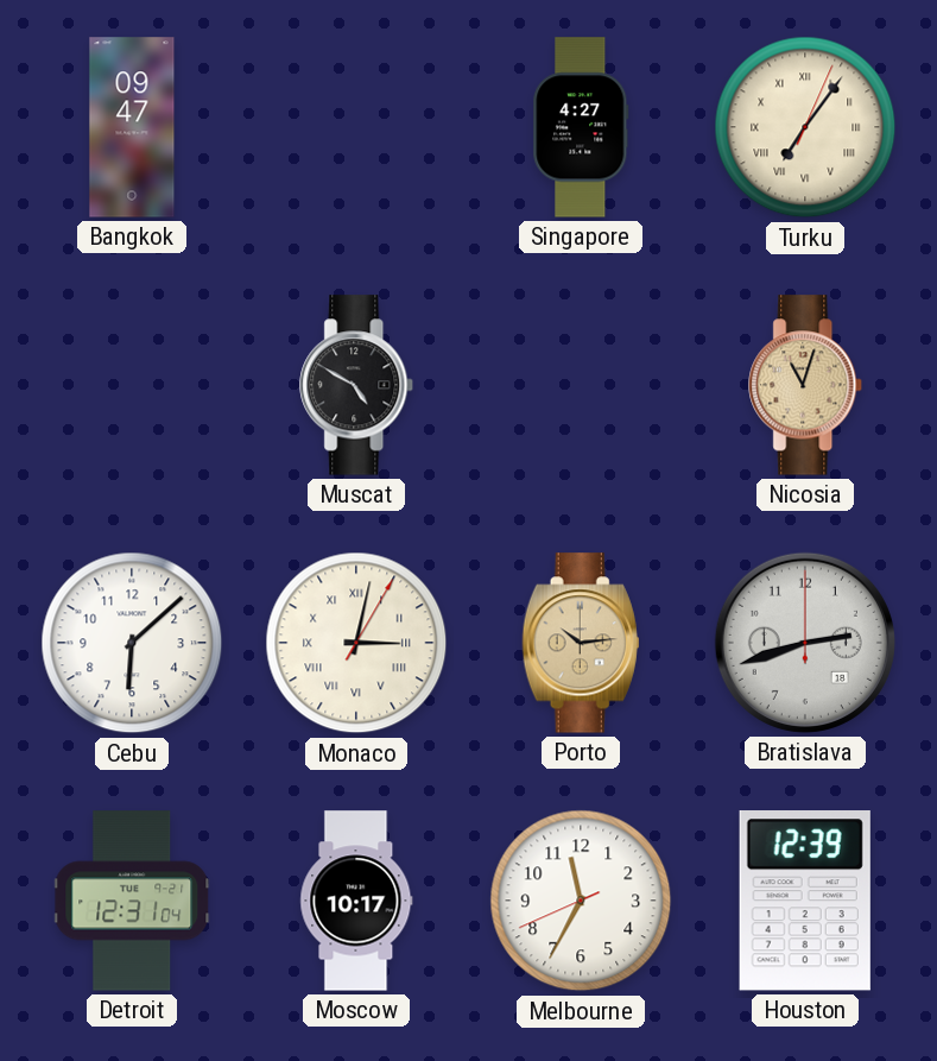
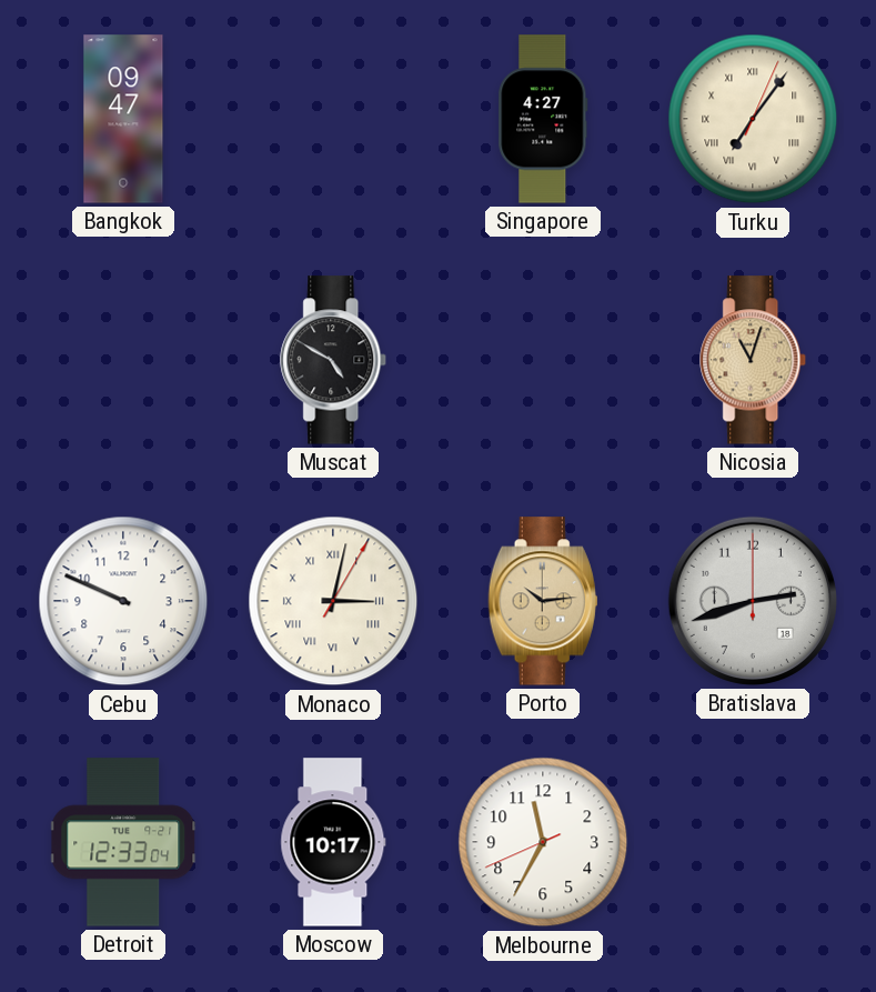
Cebu: 6:08 -> 9:49
Detroit: 12:31 -> 12:33
Houston: 12:39 -> none
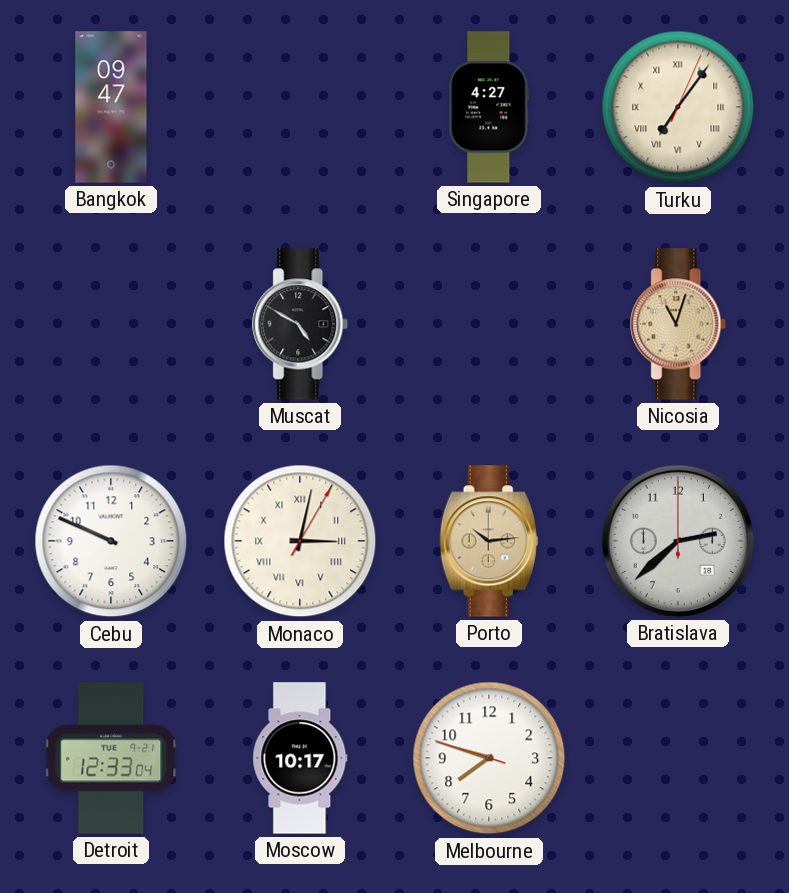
Bratislava: 2:42 -> 2:38
Melbourne: 11:34 -> 7:47
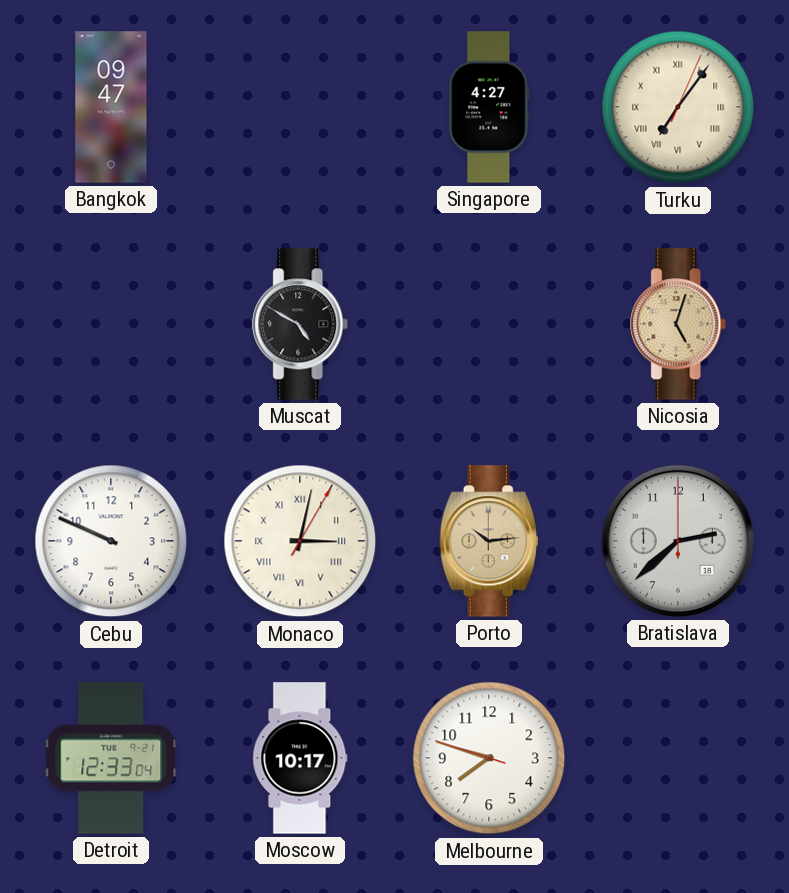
Nicosia: 11:03 -> 5:03
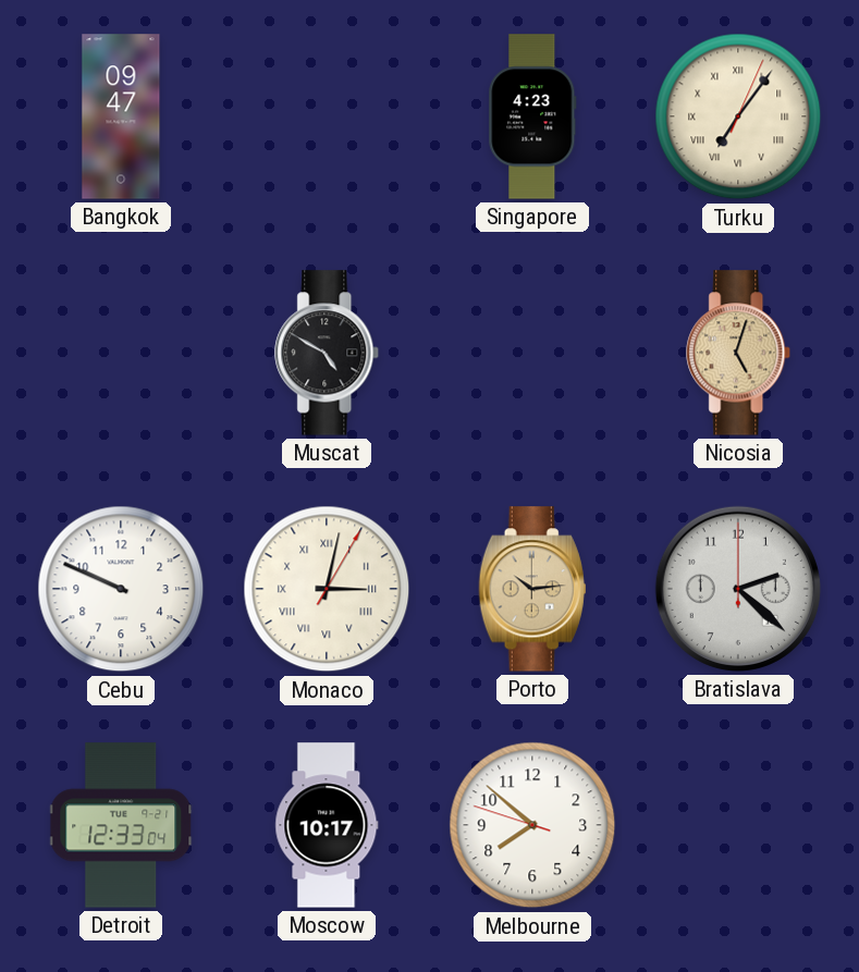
Singapore: 4:27 -> 4:23
Bratislava: 2:38 -> 2:22
Melbourne: 7:47 -> 7:51
